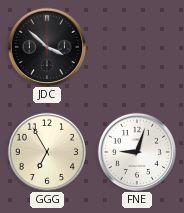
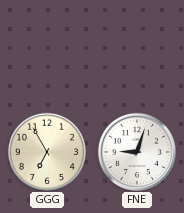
JDC: 3:52 -> none
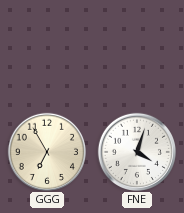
FNE: 9:03 -> 4:03
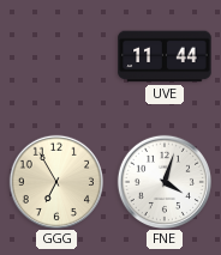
UVE: none -> 11:44
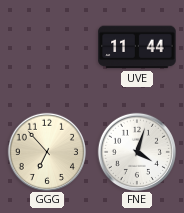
GGG: 6:55 -> 6:53
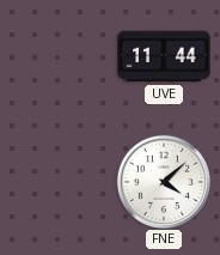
GGG: 6:53 -> none
FNE: 4:03 -> 4:08
